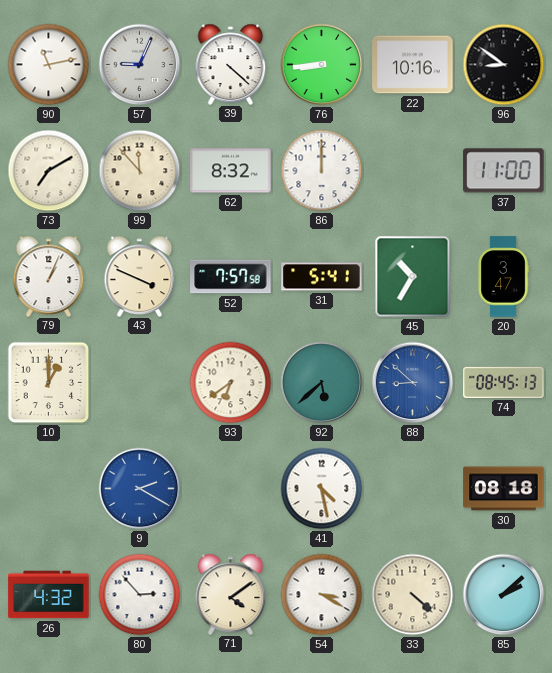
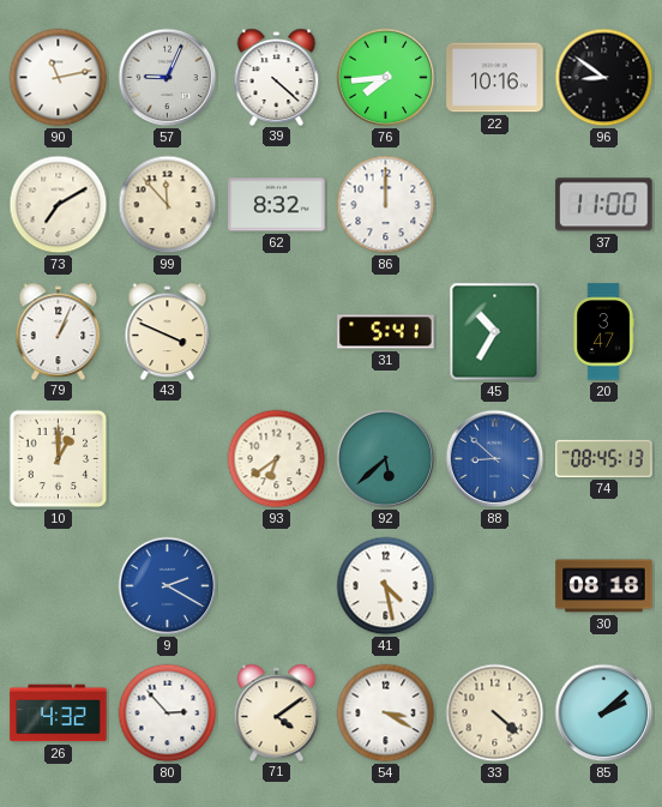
76: 8:44 -> 7:44
52: 7:57 -> none
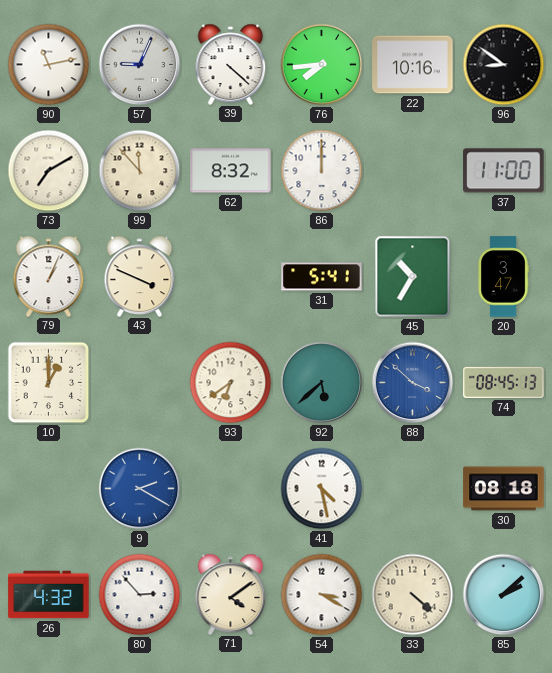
88: 8:52 -> 3:52
